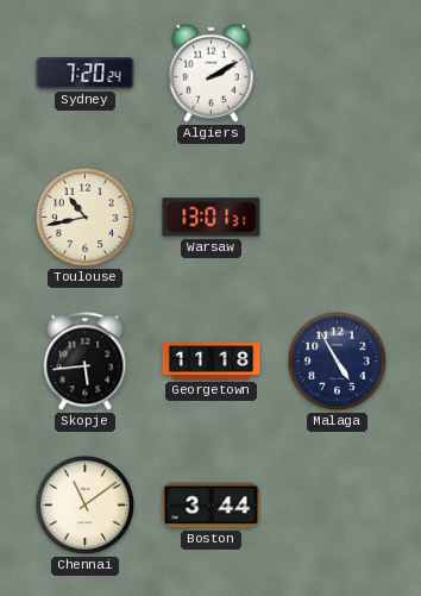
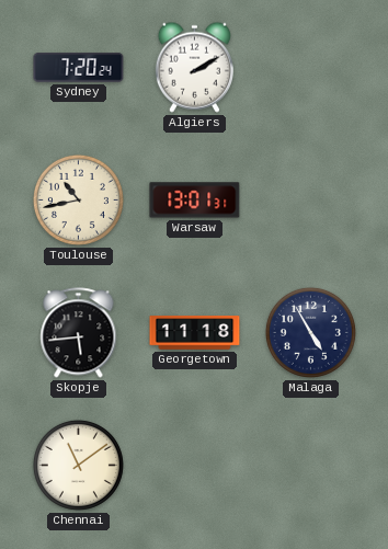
Boston: 3:44 -> none
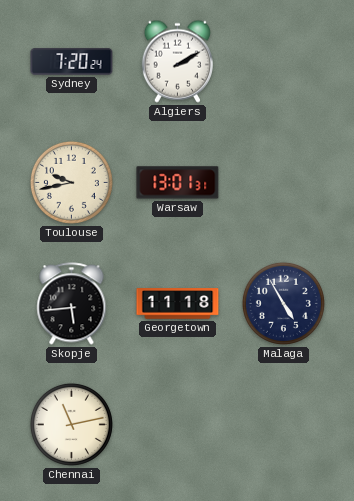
Toulouse: 10:43 -> 9:43
Chennai: 11:09 -> 11:13
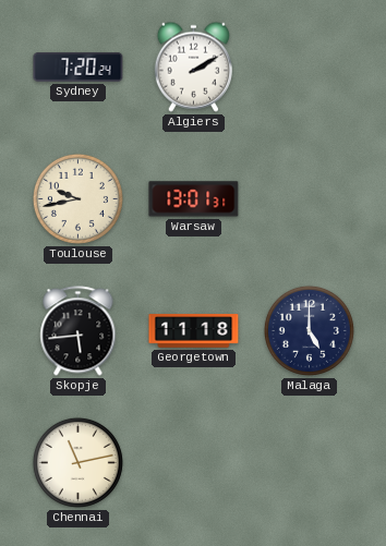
Malaga: 4:55 -> 5:00
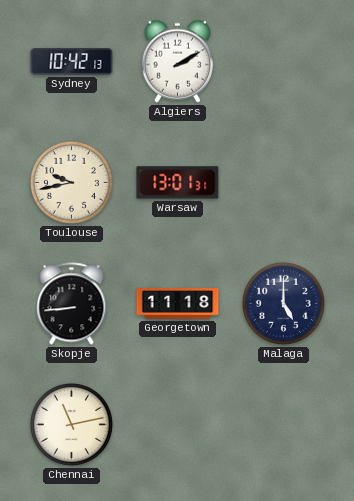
Sydney: 7:20 -> 10:42
Skopje: 5:44 -> 8:44
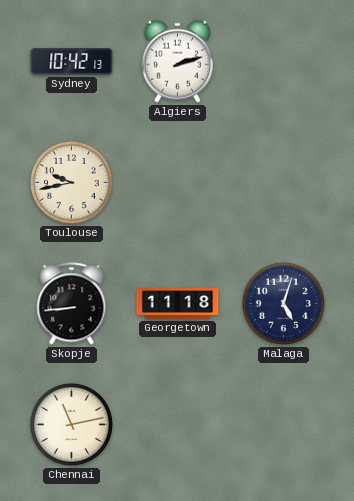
Algiers: 2:10 -> 2:12
Warsaw: 13:01 -> none
Malaga: 5:00 -> 5:03
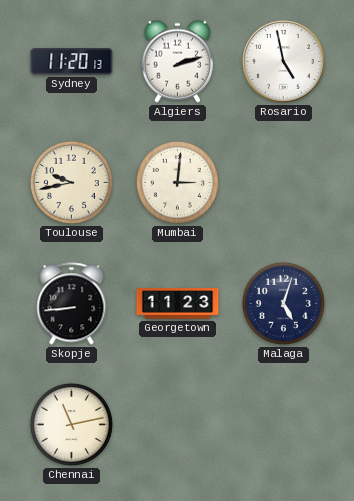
Sydney: 10:42 -> 11:20
Rosario: none -> 4:58
Mumbai: none -> 3:01
Georgetown: 11:18 -> 11:23
